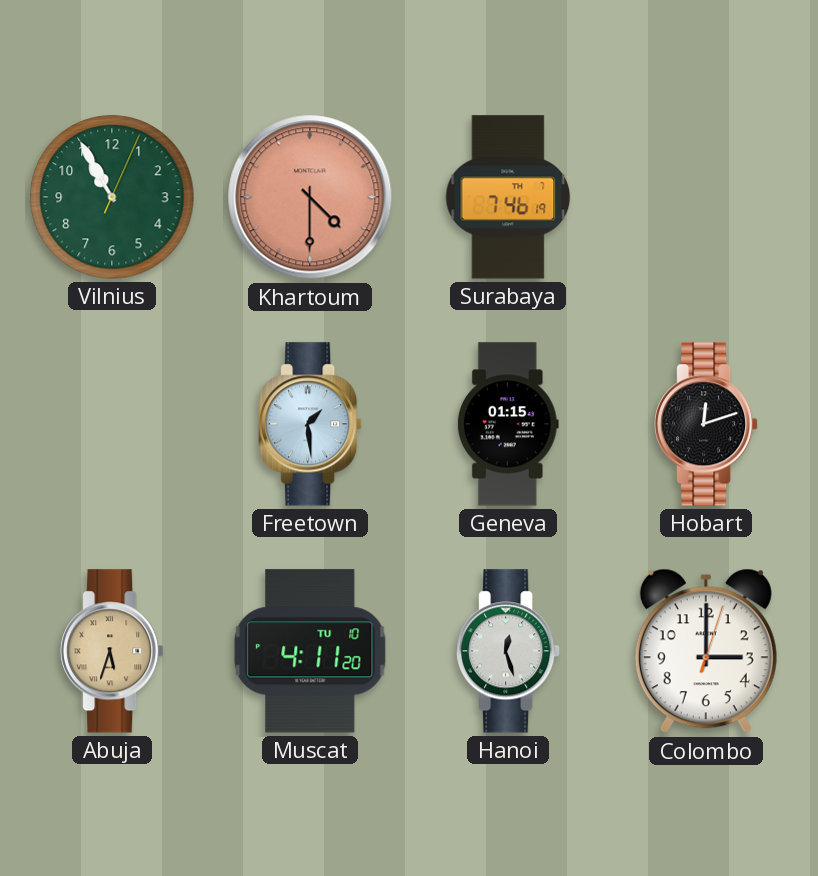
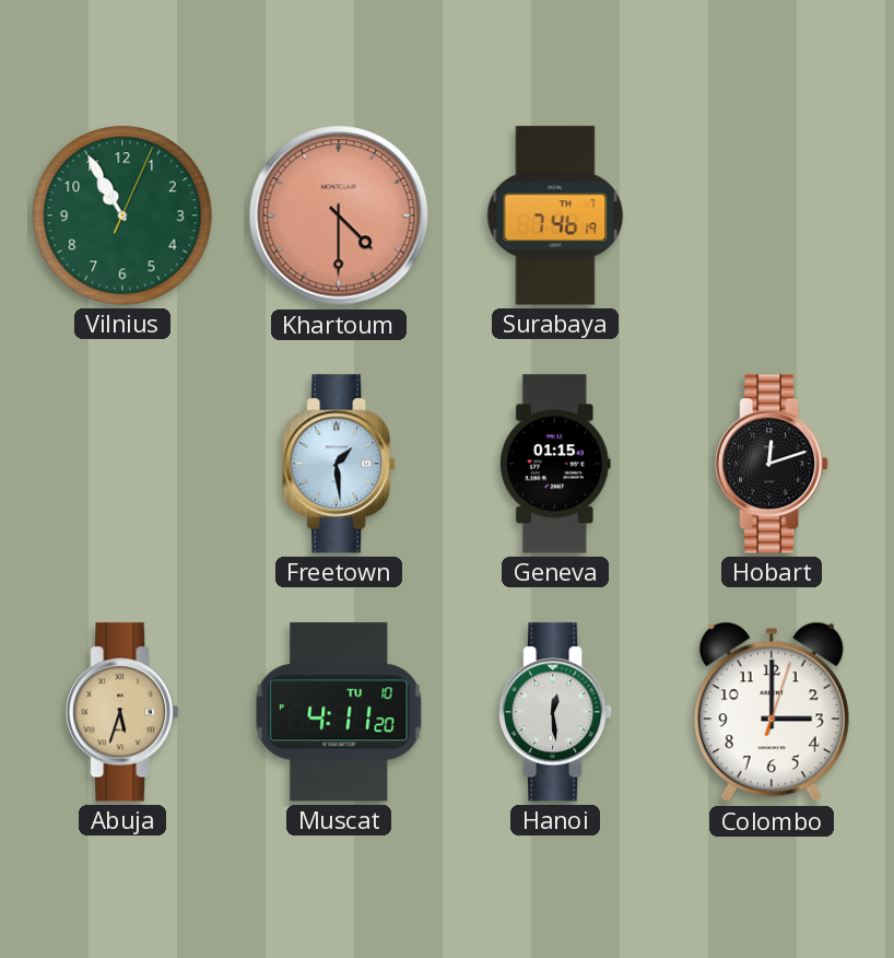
Hanoi: 12:27 -> 12:29
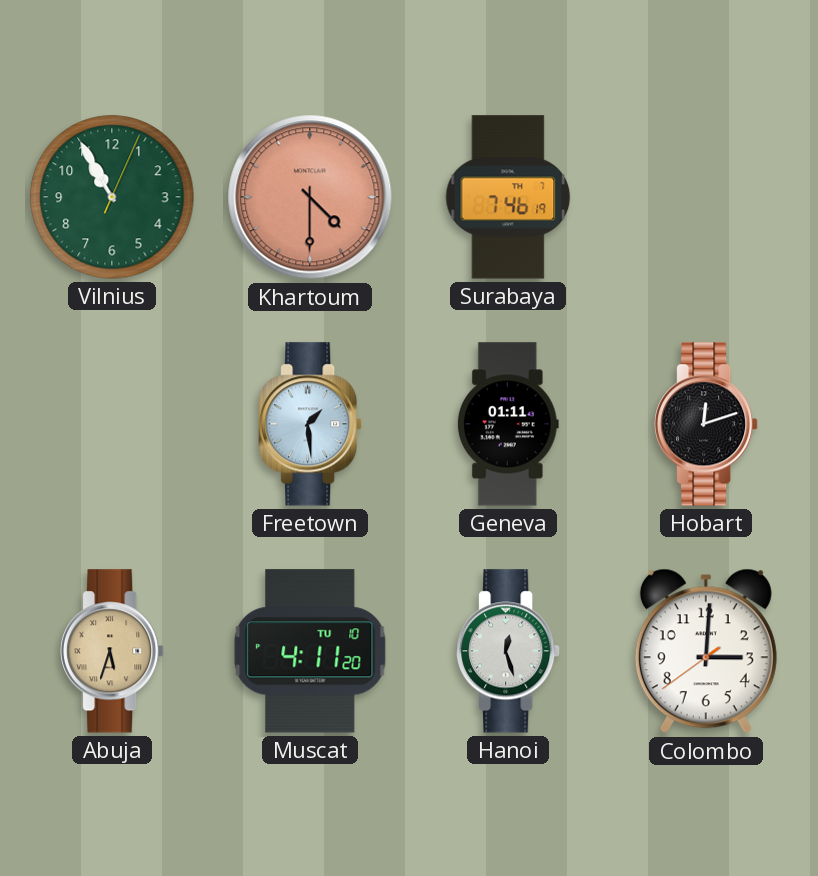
Geneva: 01:15 -> 01:11
Hanoi: 12:29 -> 12:27
Colombo: 3:00:03 -> 3:00:39
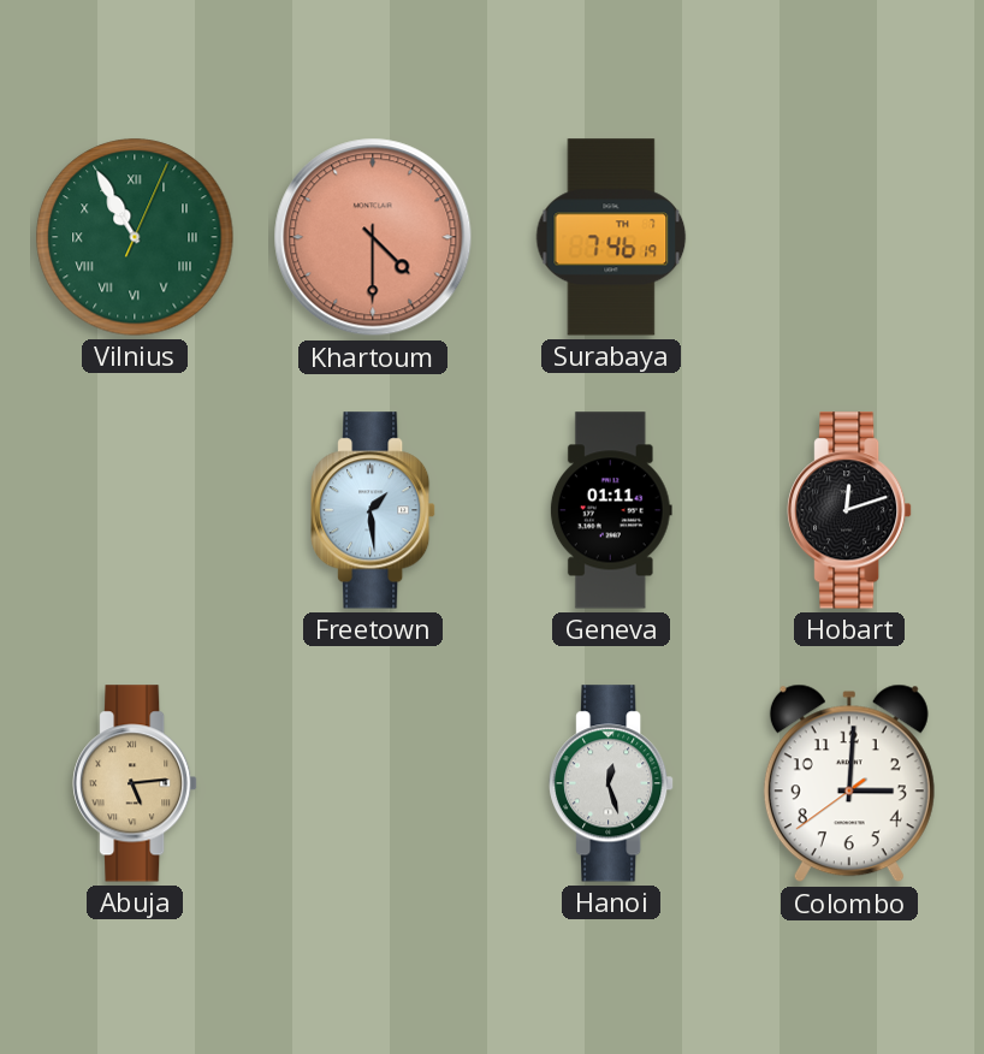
Vilnius numerals: Arabic -> Roman
Abuja: 5:33 -> 5:14
Muscat: 4:11 -> none
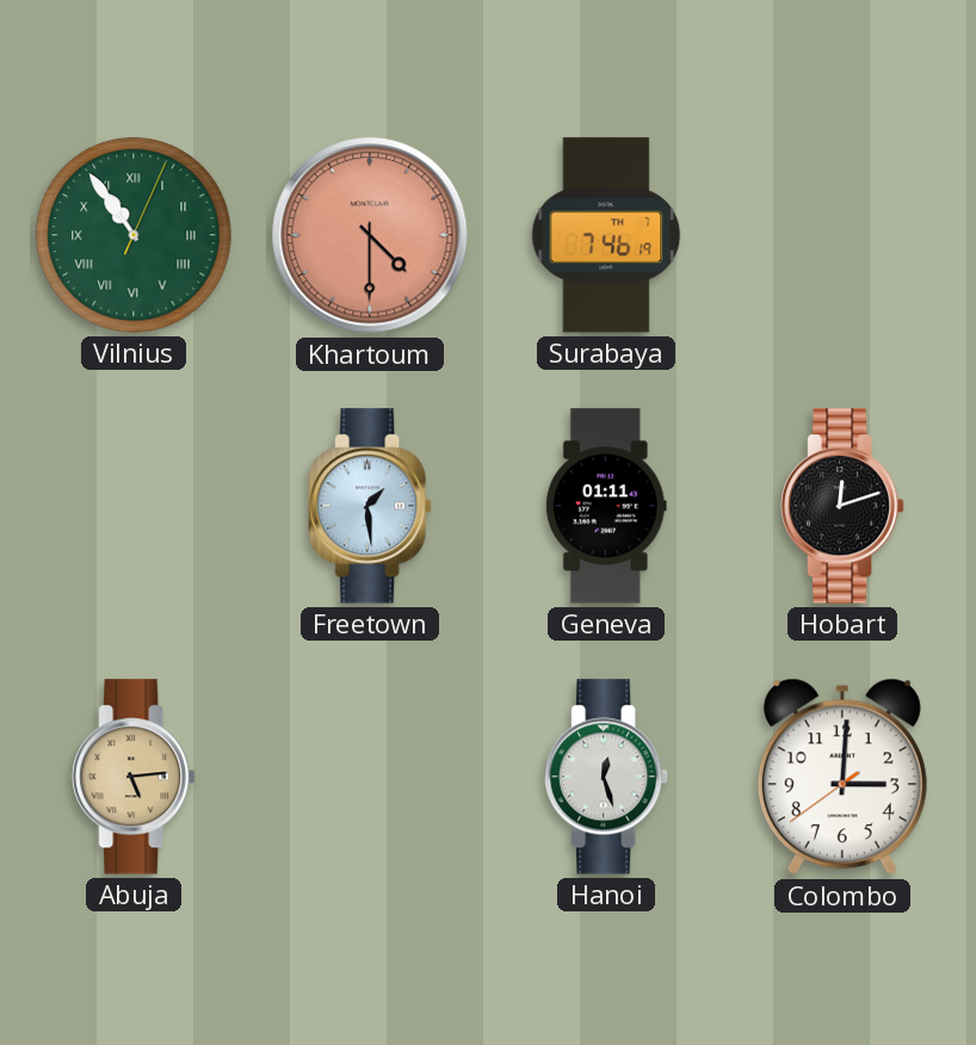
Vilnius: 10:55 -> 10:54
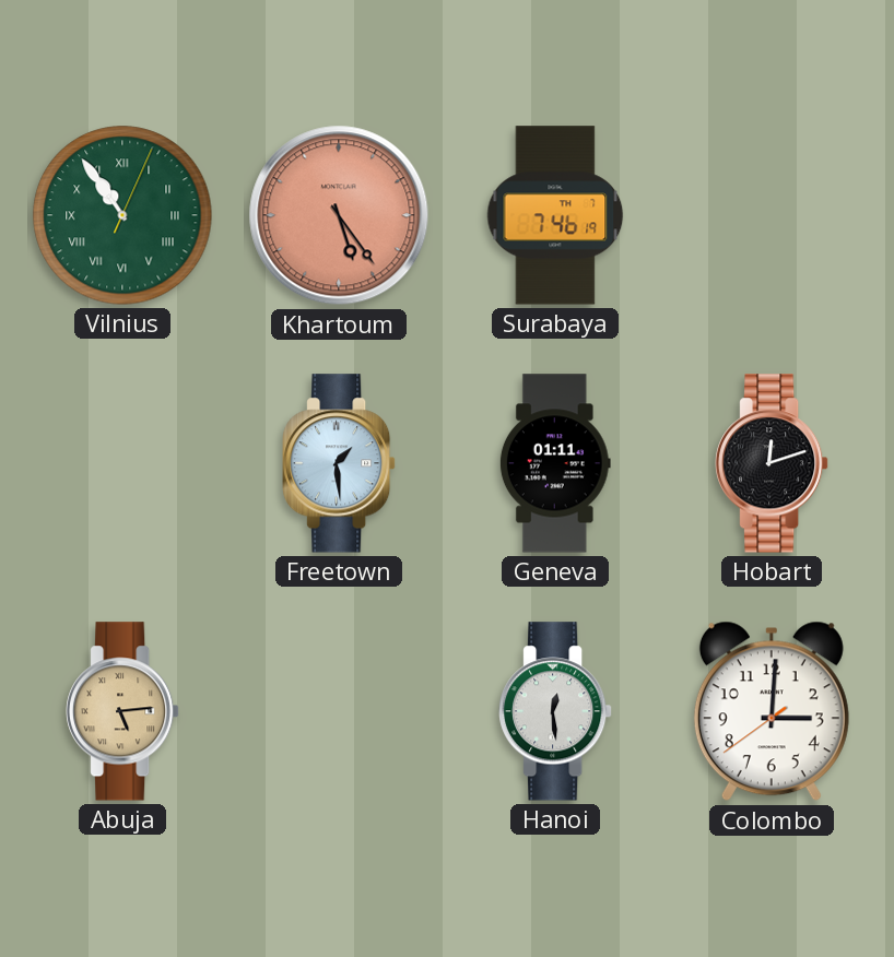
Khartoum: 4:30 -> 5:24
Hanoi: 12:27 -> 12:29
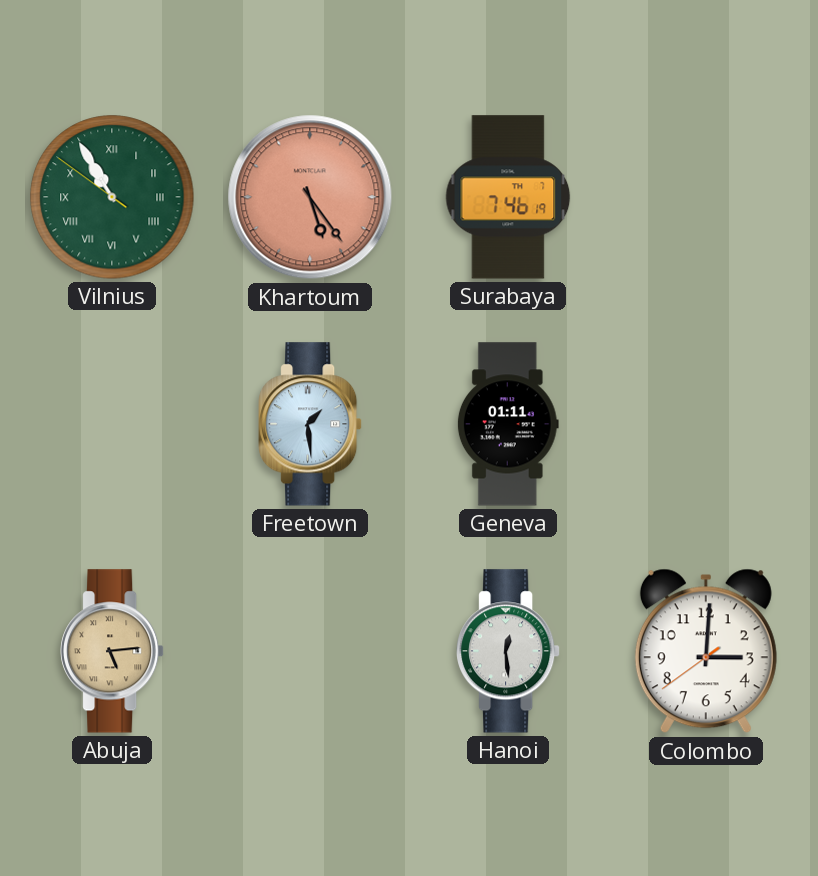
Vilnius: 10:54:04 -> 10:54:51
Hobart: 12:12 -> none
